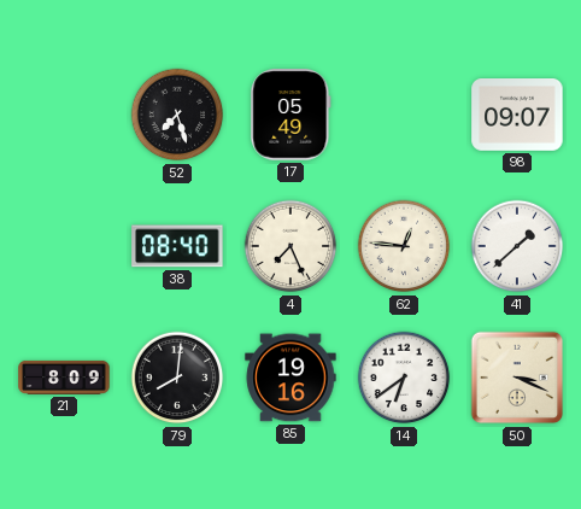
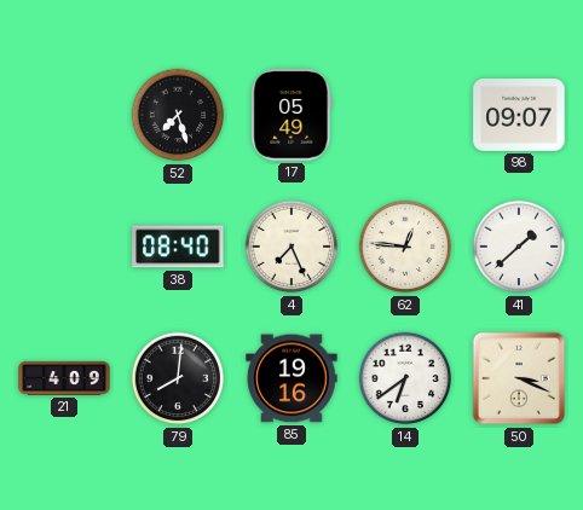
21: 8:09 -> 4:09
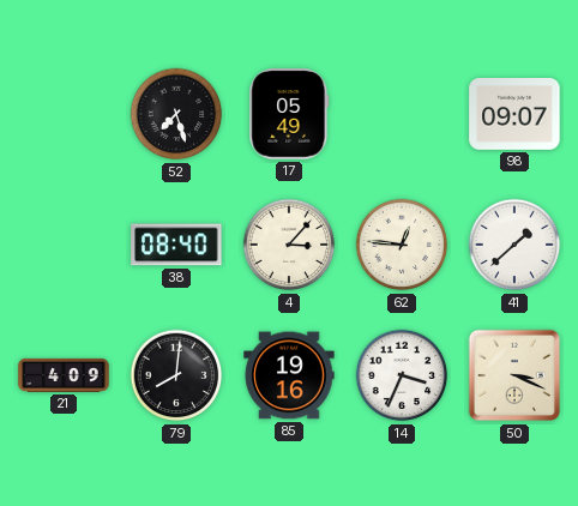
4: 7:26 -> 3:07
14: 6:39 -> 3:34
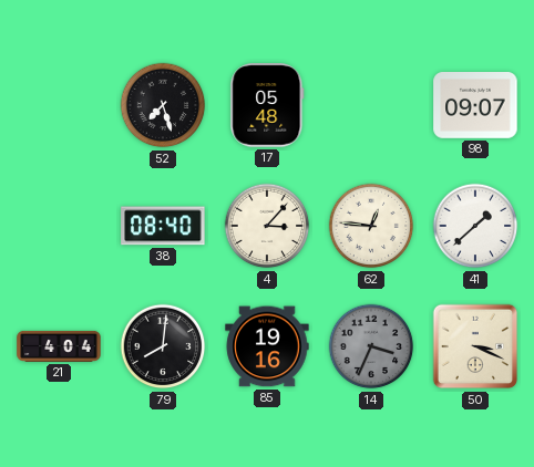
17: 05:49 -> 05:48
21: 4:09 -> 4:04
14 dial: white -> grey
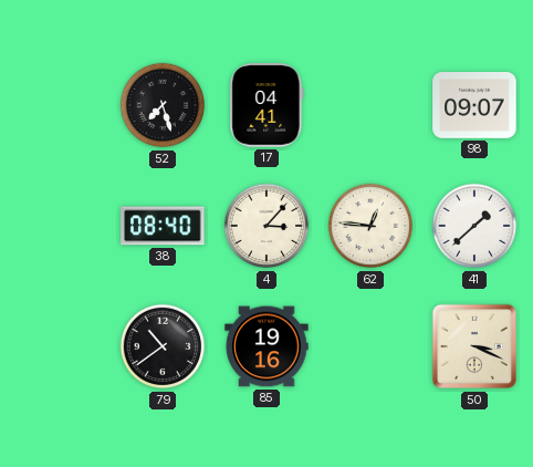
17: 05:48 -> 04:41
21: 4:04 -> none
79: 8:01 -> 10:39
14: 3:34 -> none
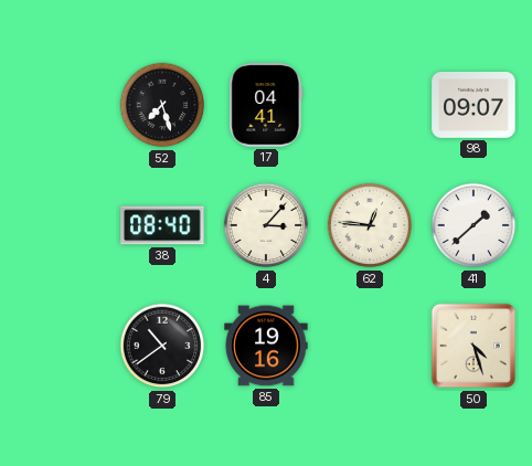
50: 3:19 -> 4:27
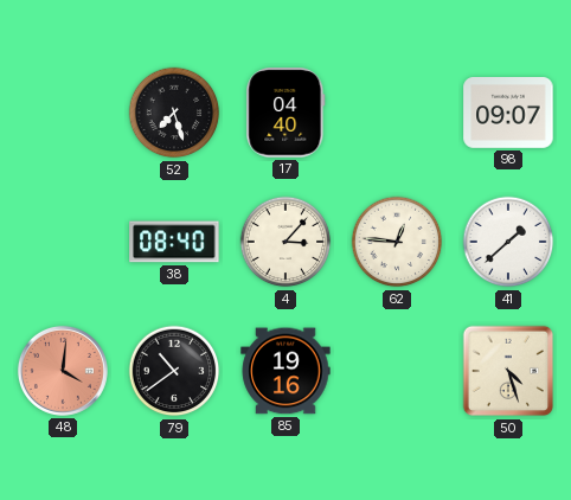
17: 04:41 -> 04:40
48: none -> 4:01
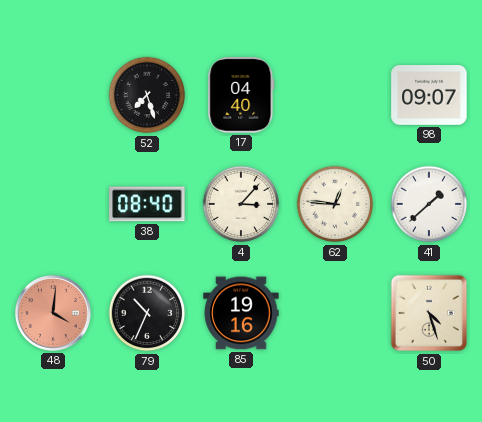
79: 10:39 -> 10:34
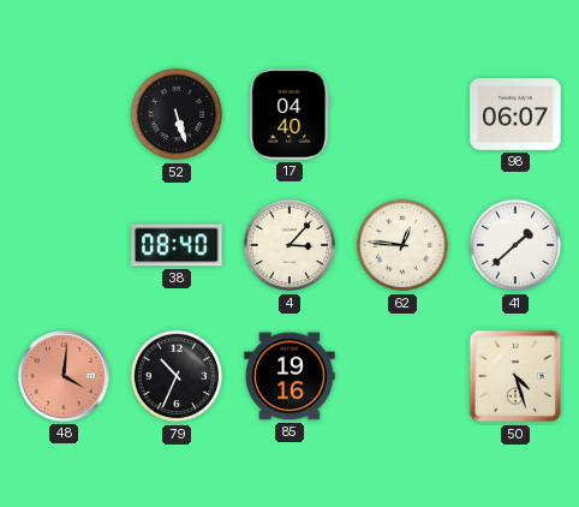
52: 7:27 -> 5:27
98: 09:07 -> 06:07
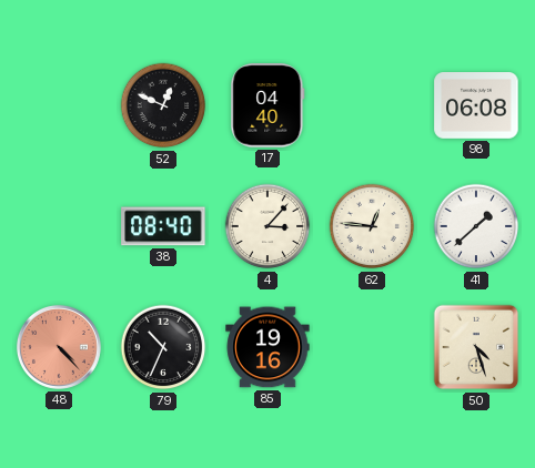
52: 5:27 -> 12:49
98: 06:07 -> 06:08
48: 4:01 -> 4:23
